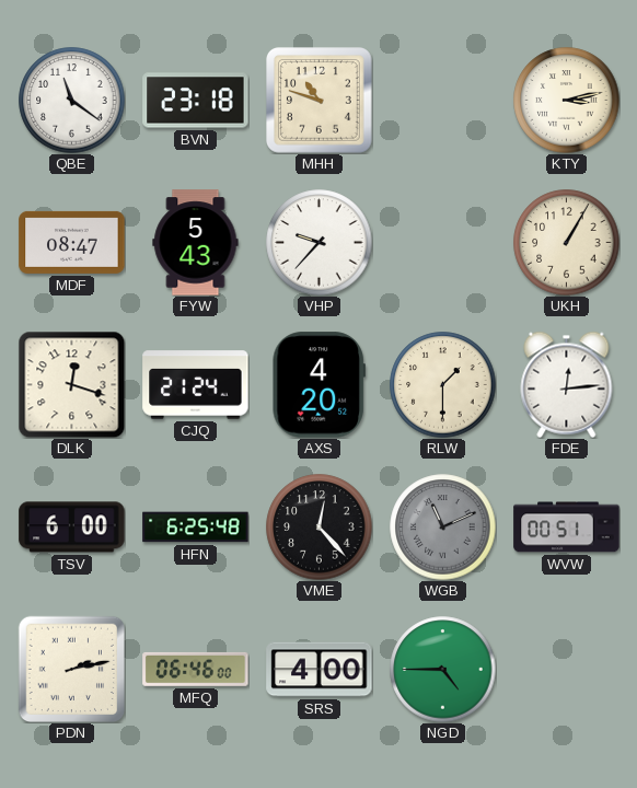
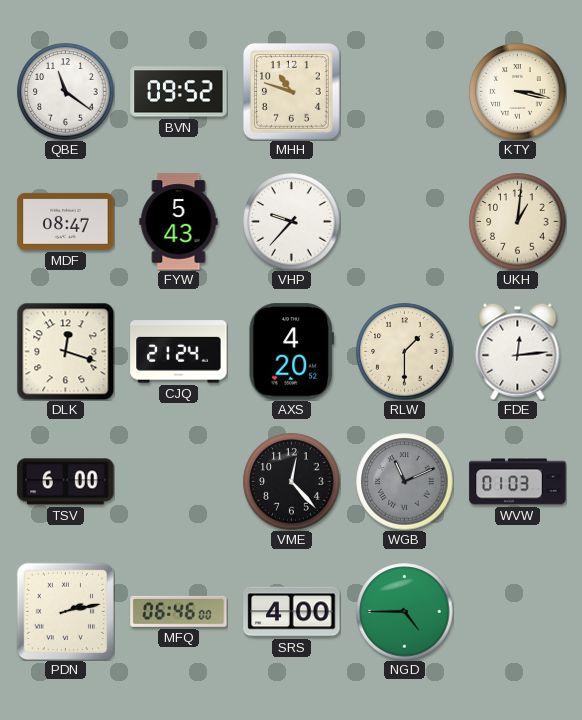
BVN: 23:18 -> 09:52
KTY: 3:13 -> 3:17
UKH: 1:05 -> 1:01
HFN: 6:25 -> none
WVW: 00:51 -> 01:03
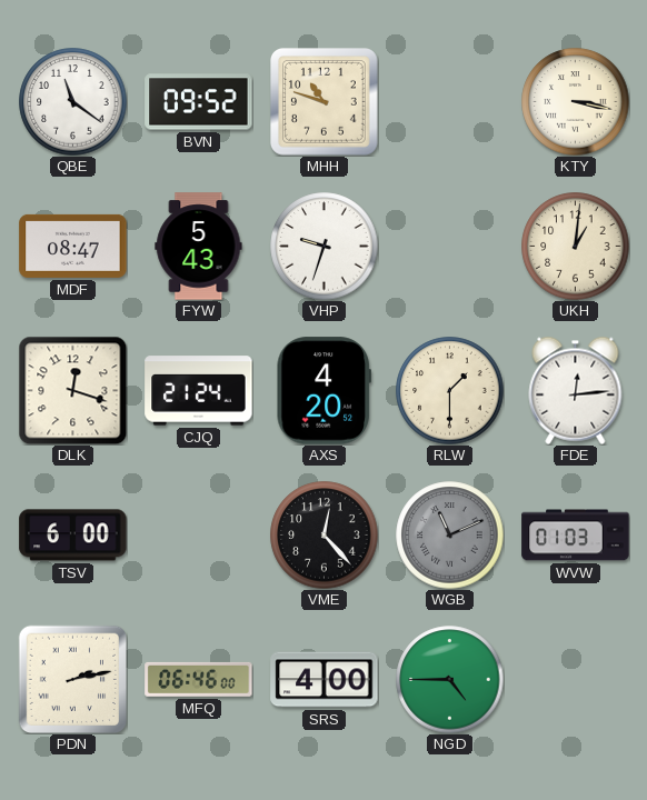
VHP: 9:37 -> 9:33
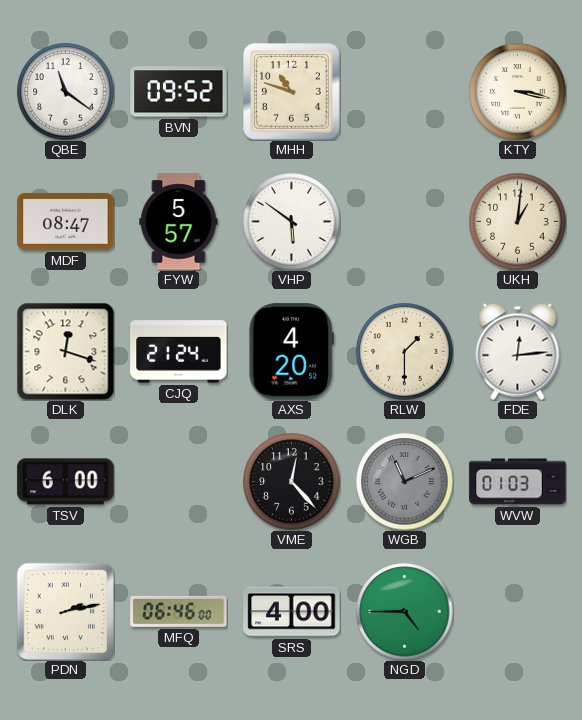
FYW: 5:43 -> 5:57
VHP: 9:33 -> 5:51
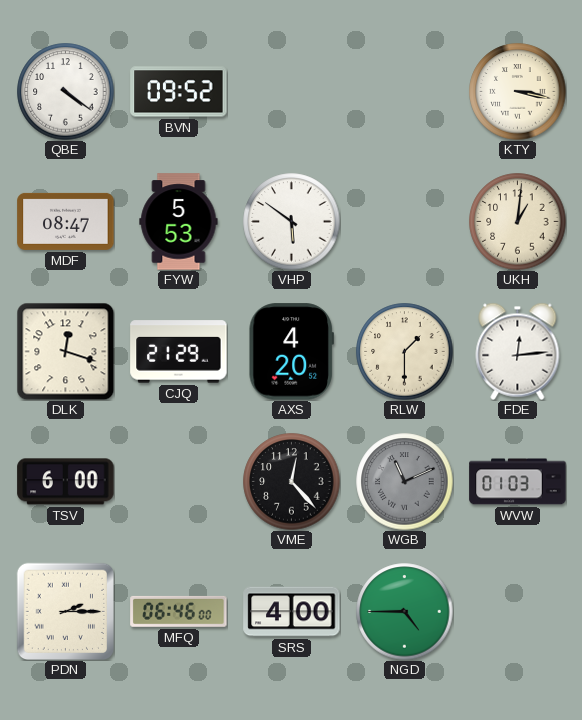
QBE: 11:21 -> 4:21
MHH: 10:48 -> none
FYW: 5:57 -> 5:53
CJQ: 21:24 -> 21:29
PDN: 2:13 -> 2:15
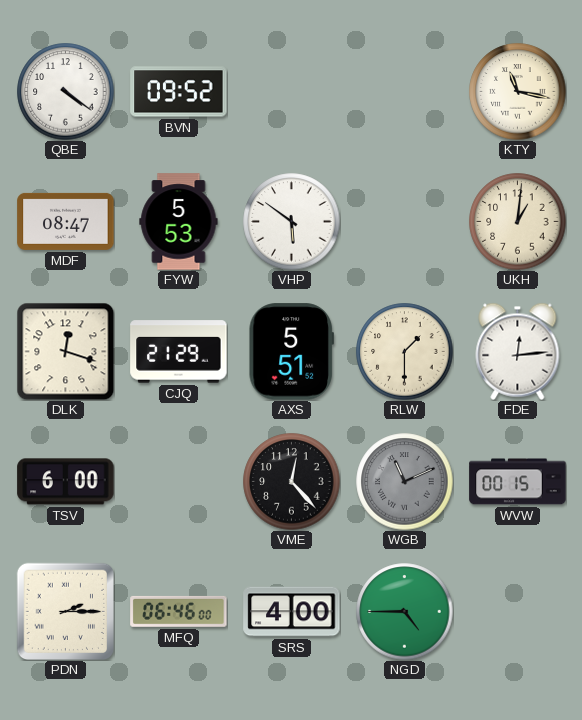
KTY: 3:17 -> 11:17
AXS: 4:20 -> 5:51
WVW: 01:03 -> 00:15
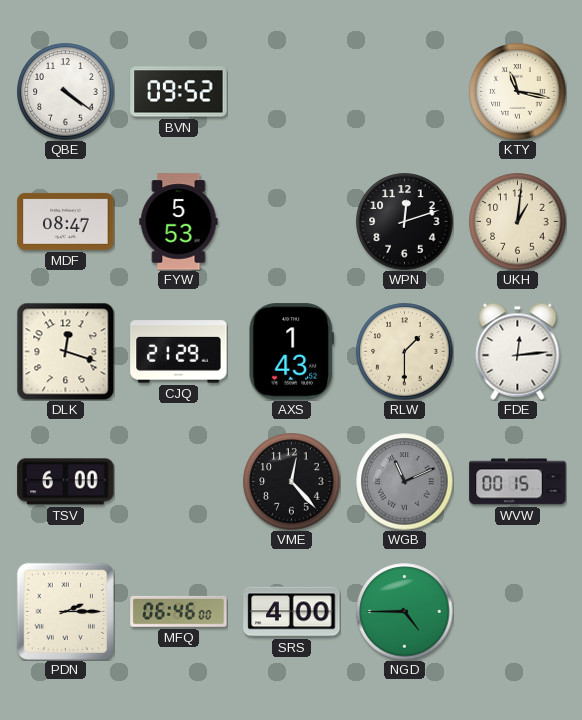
VHP: 5:51 -> none
WPN: none -> 12:12
AXS: 5:51 -> 1:43
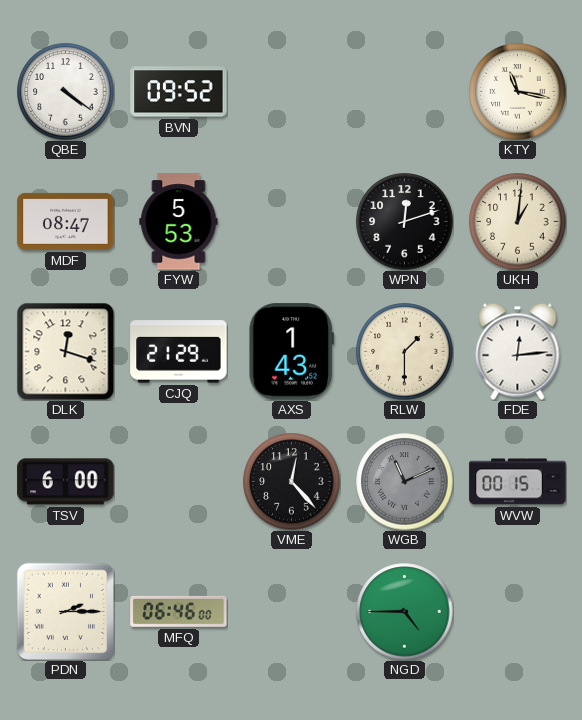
SRS: 4:00 -> none
